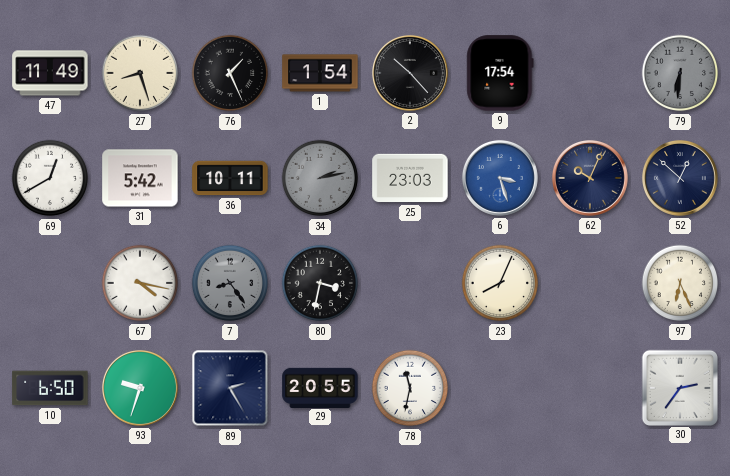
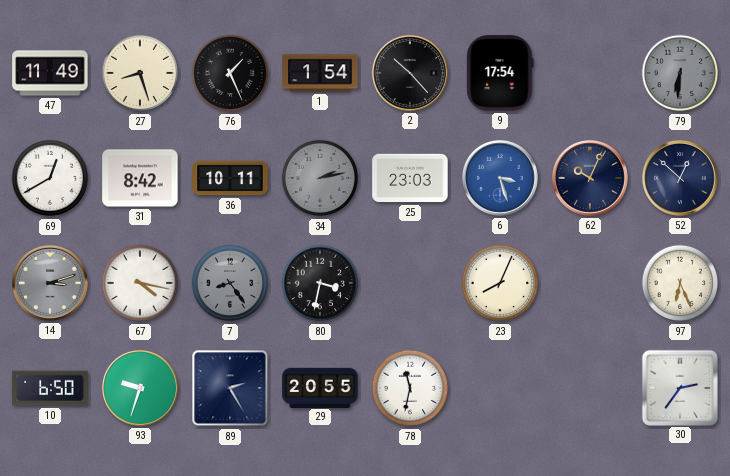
31: 5:42 -> 8:42
14: none -> 3:12
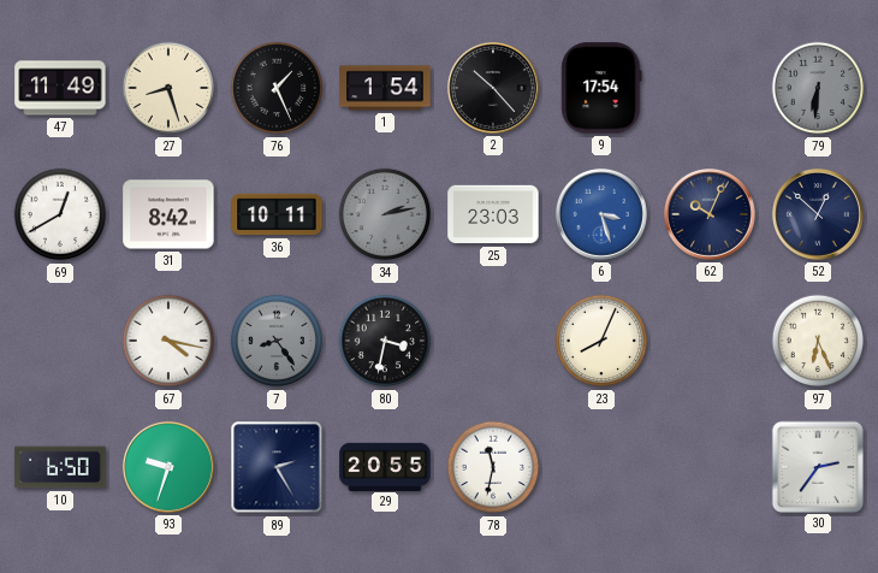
14: 3:12 -> none
